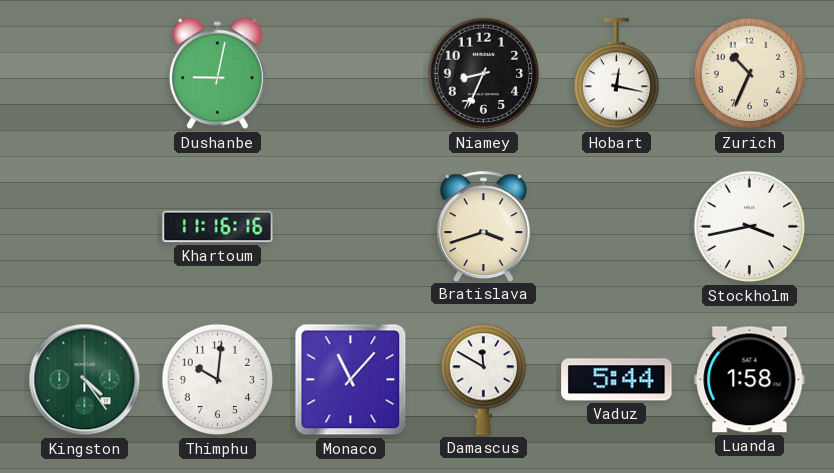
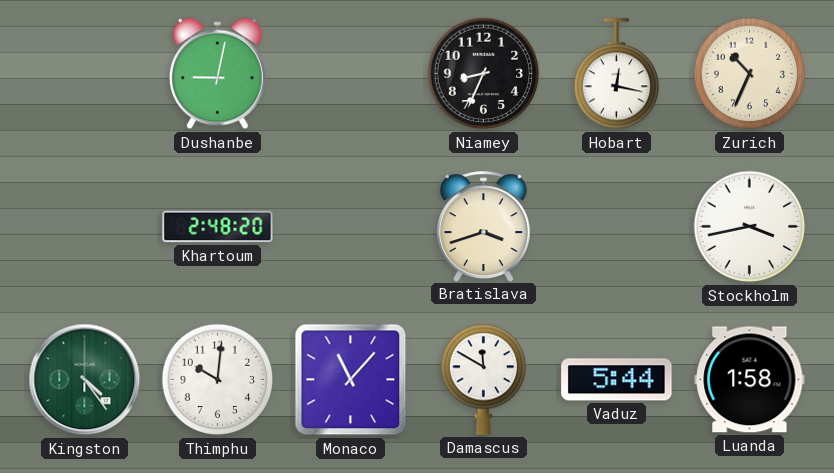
Khartoum: 11:16 -> 2:48
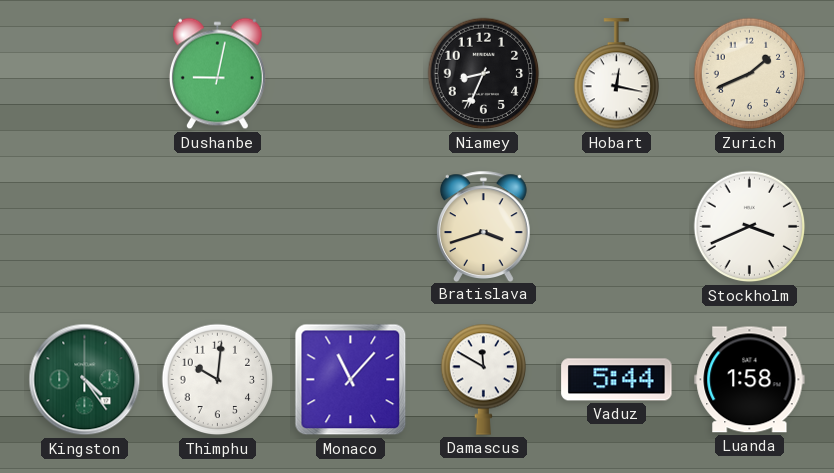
Zurich: 10:34 -> 1:41
Khartoum: 2:48 -> none
Stockholm: 3:43 -> 3:41
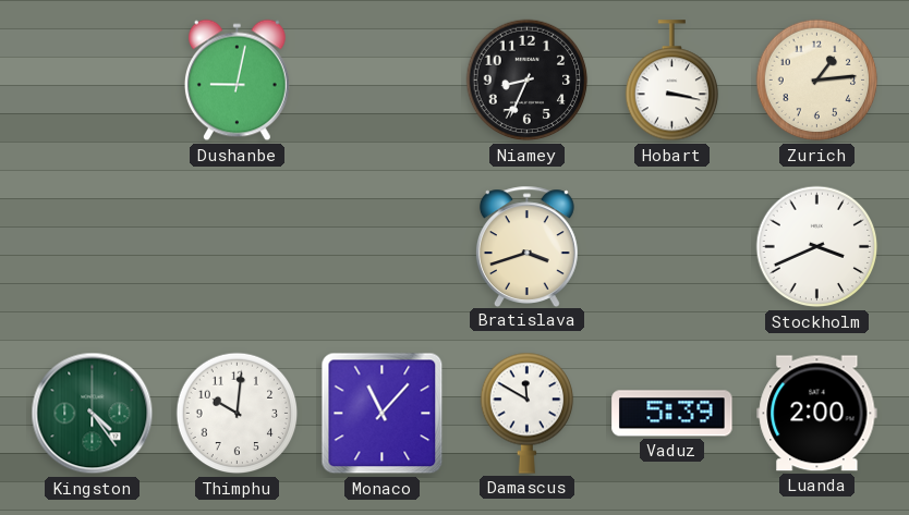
Hobart: 12:17 -> 3:17
Zurich: 1:41 -> 1:14
Vaduz: 5:44 -> 5:39
Luanda: 1:58 -> 2:00
